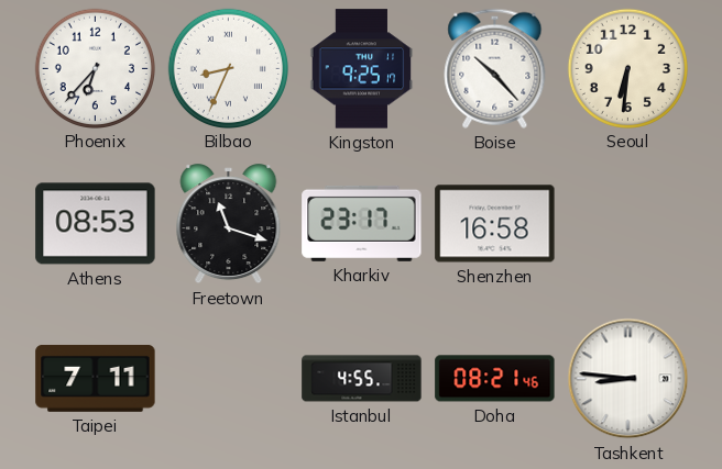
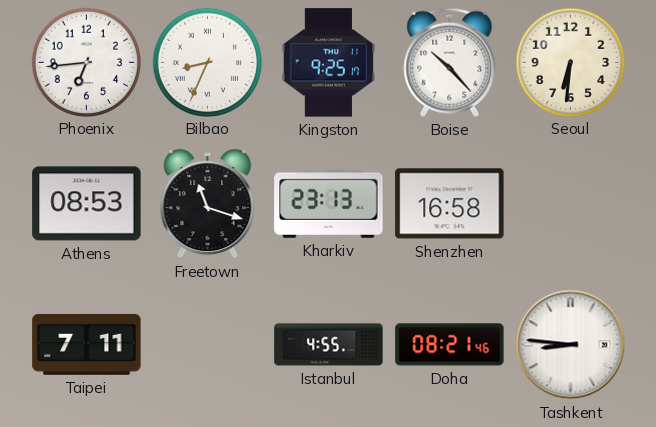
Phoenix: 6:37 -> 6:44
Kharkiv: 23:17 -> 23:13
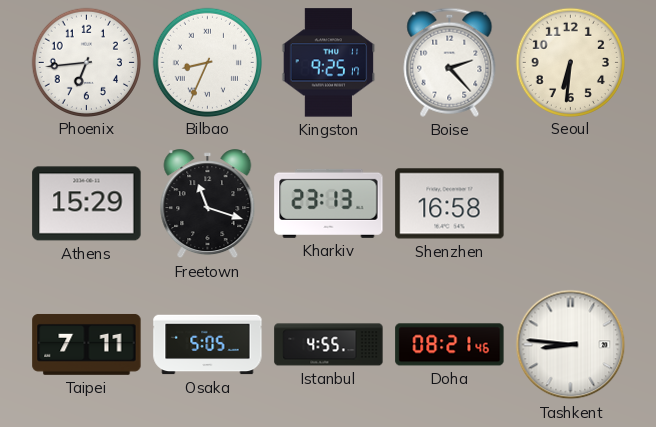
Boise: 10:23 -> 2:23
Athens: 08:53 -> 15:29
Osaka: none -> 5:05
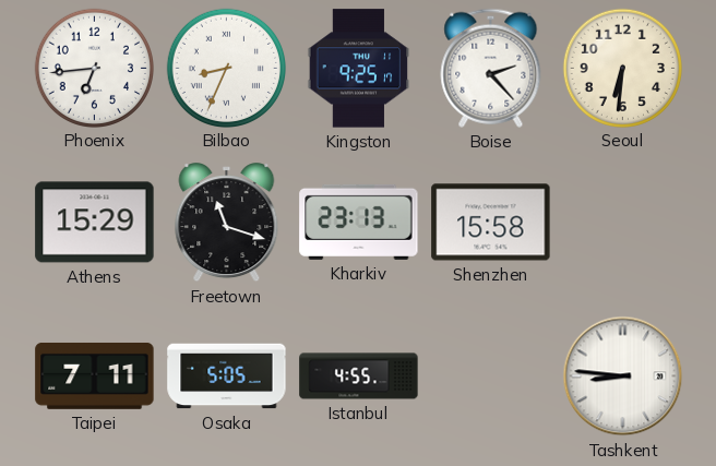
Shenzhen: 16:58 -> 15:58
Doha: 08:21 -> none
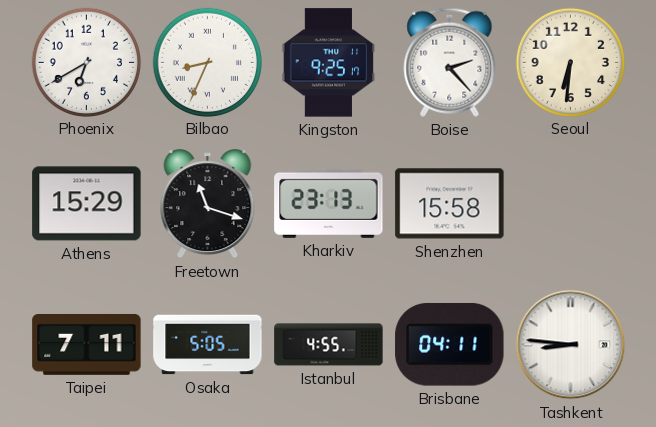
Phoenix: 6:44 -> 6:40
Brisbane: none -> 04:11
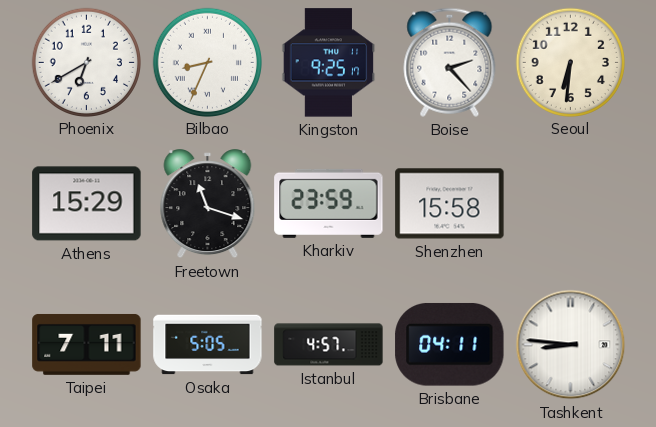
Kharkiv: 23:13 -> 23:59
Istanbul: 4:55 -> 4:57
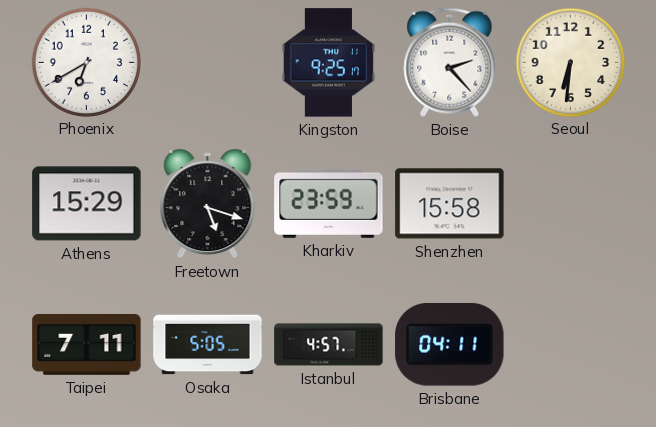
Bilbao: 8:34 -> none
Freetown: 11:18 -> 5:18
Tashkent: 8:46 -> none
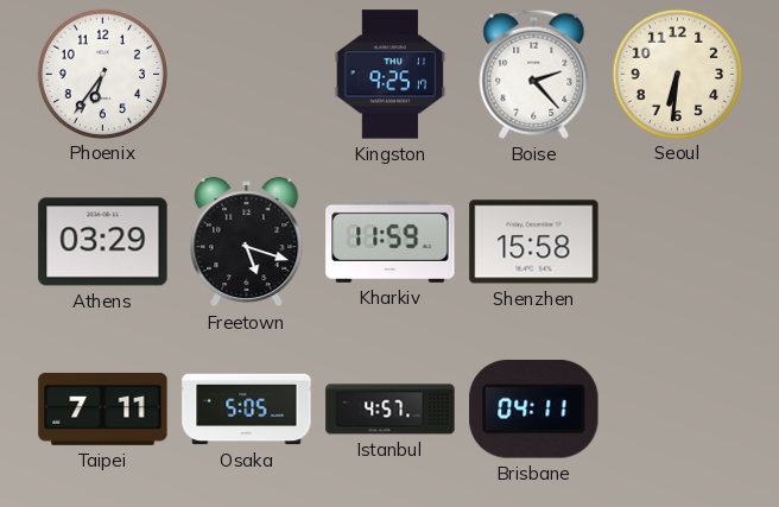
Phoenix: 6:40 -> 6:36
Athens: 15:29 -> 03:29
Kharkiv: 23:59 -> 11:59
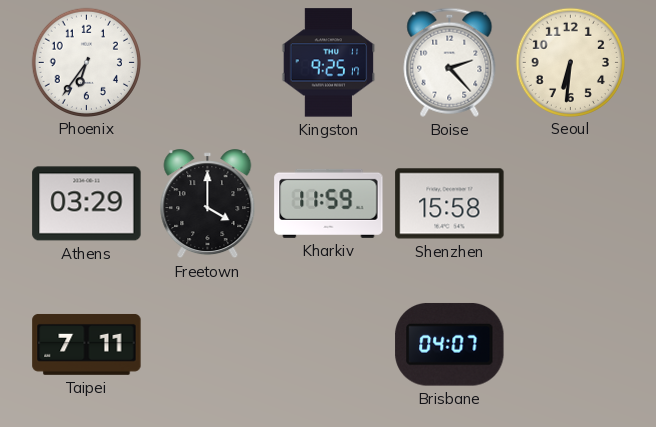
Freetown: 5:18 -> 4:00
Osaka: 5:05 -> none
Istanbul: 4:57 -> none
Brisbane: 04:11 -> 04:07
